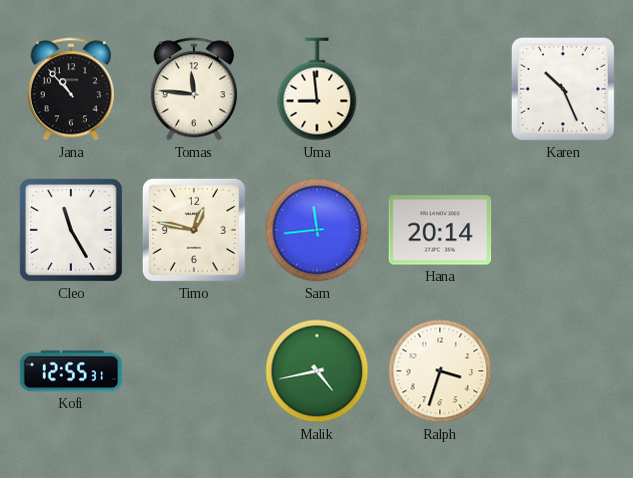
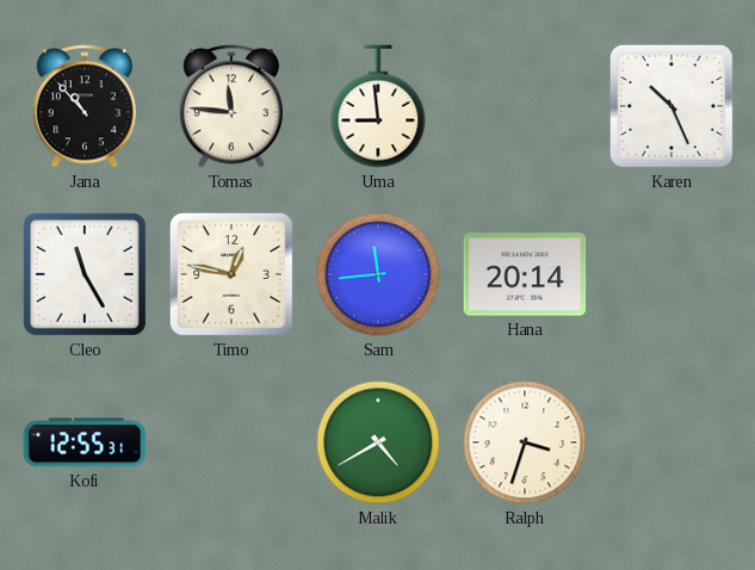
Malik: 4:43 -> 4:40
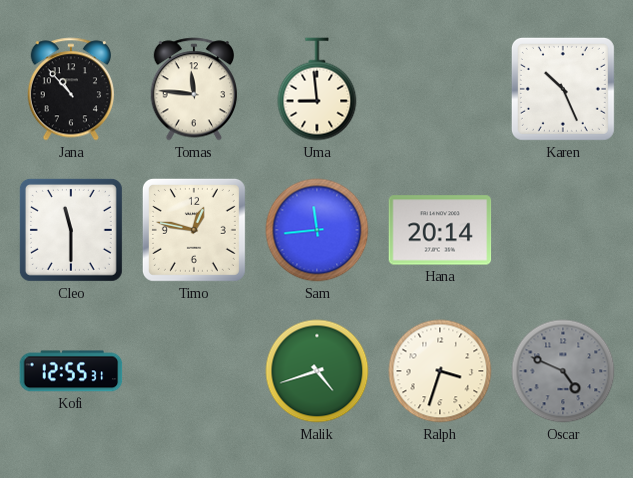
Cleo: 11:25 -> 11:30
Malik: 4:40 -> 4:42
Oscar: none -> 4:49
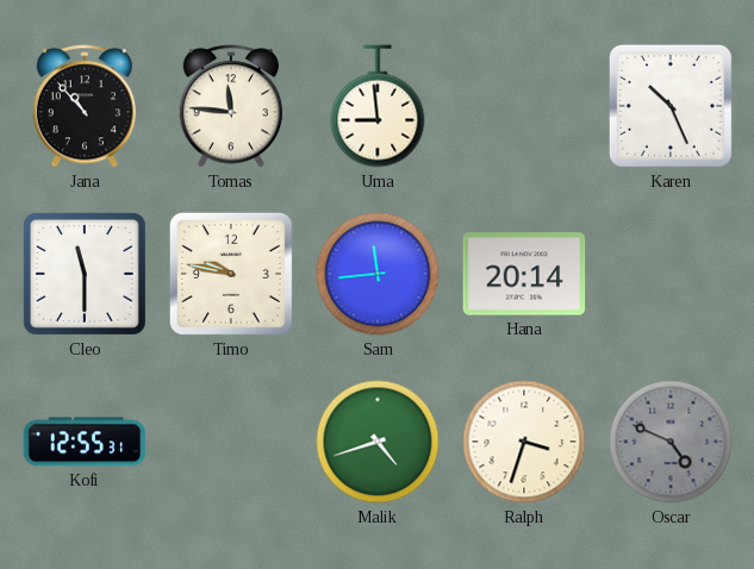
Timo: 12:47 -> 9:47
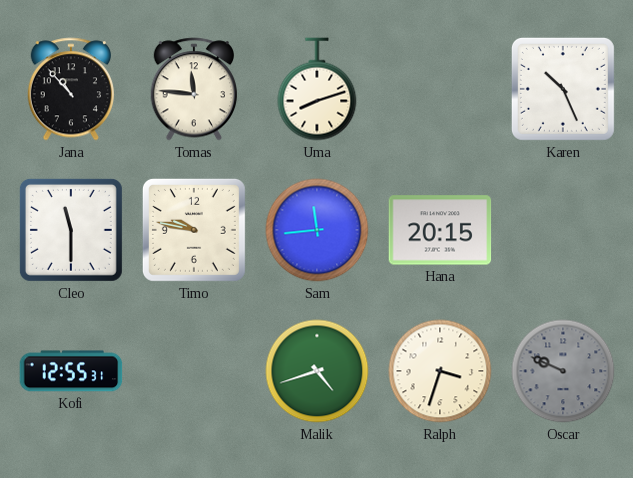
Uma: 8:59 -> 8:12
Hana: 20:14 -> 20:15
Oscar: 4:49 -> 9:49
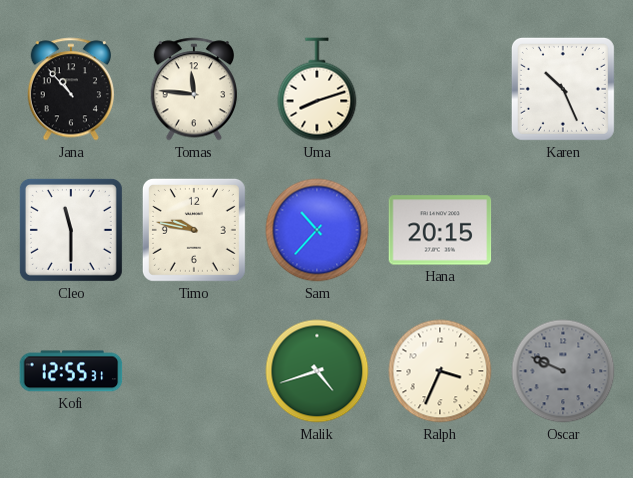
Sam: 11:44 -> 10:37
Ralph: 3:33 -> 3:34
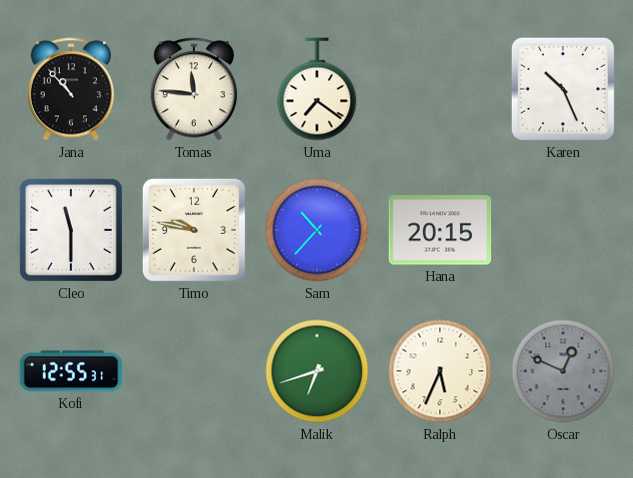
Uma: 8:12 -> 7:21
Malik: 4:42 -> 6:42
Ralph: 3:34 -> 5:34
Oscar: 9:49 -> 12:49
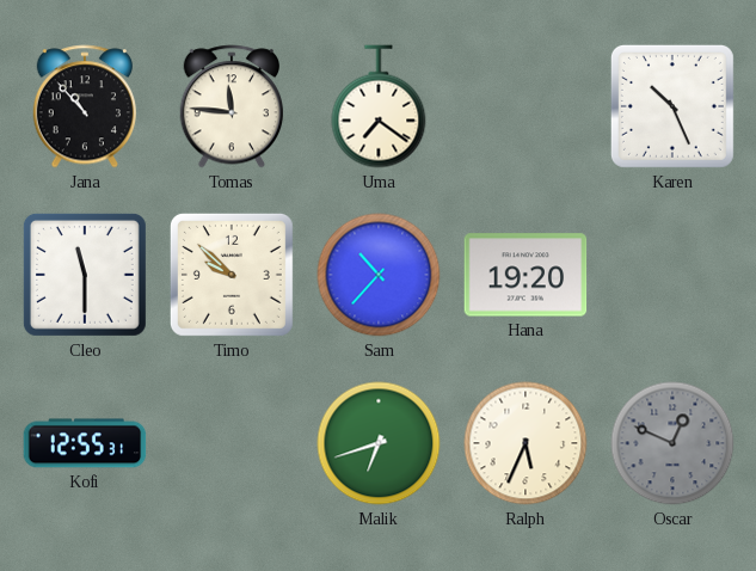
Timo: 9:47 -> 9:52
Hana: 20:15 -> 19:20
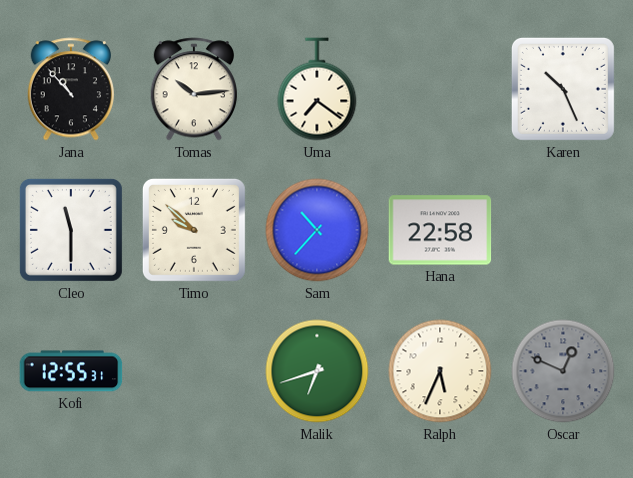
Tomas: 11:46 -> 10:14
Hana: 19:20 -> 22:58
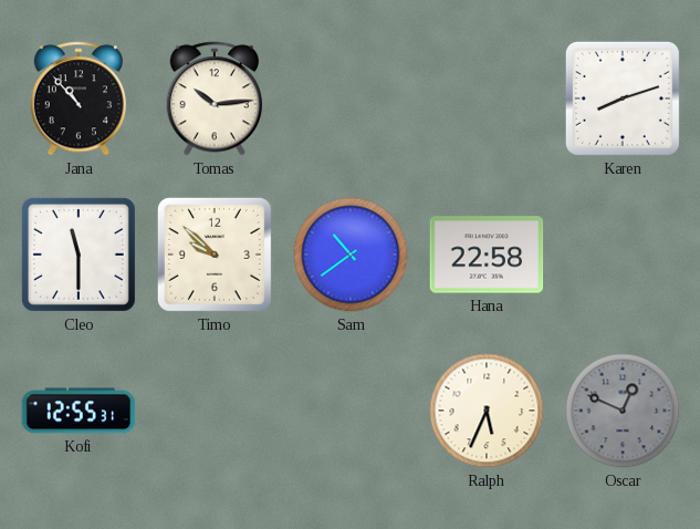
Uma: 7:21 -> none
Karen: 10:26 -> 8:12
Sam: 10:37 -> 10:39
Malik: 6:42 -> none
